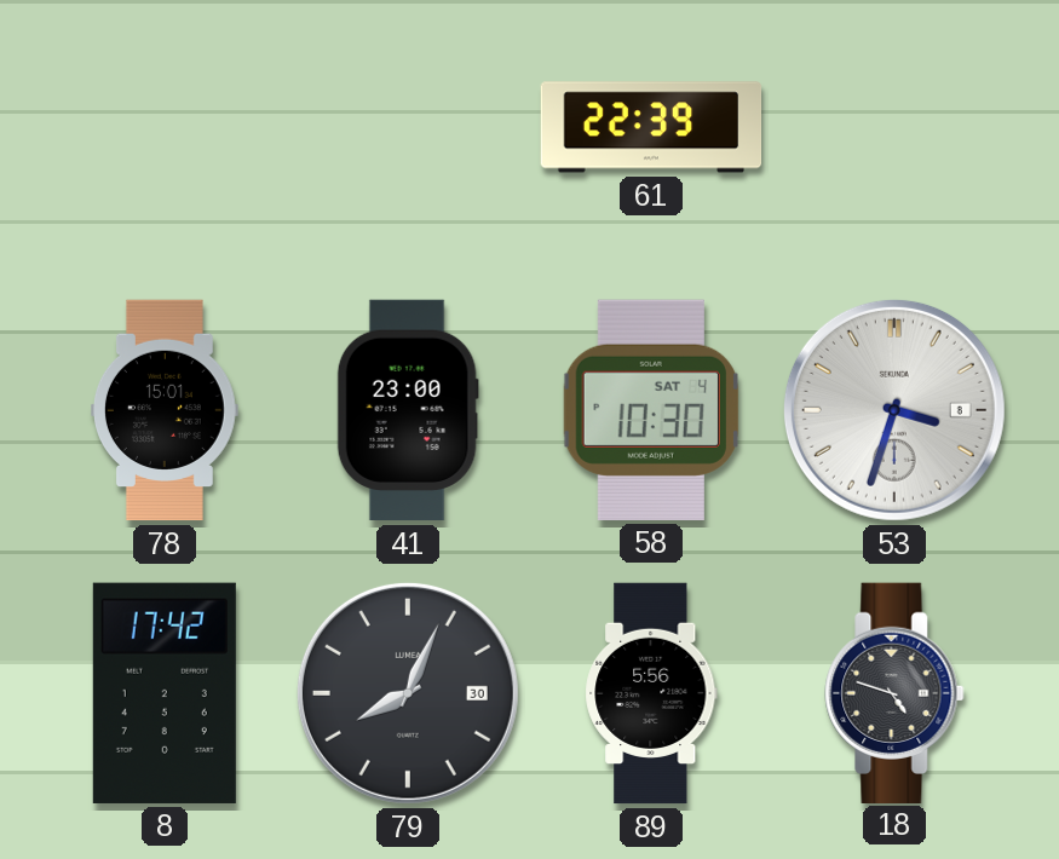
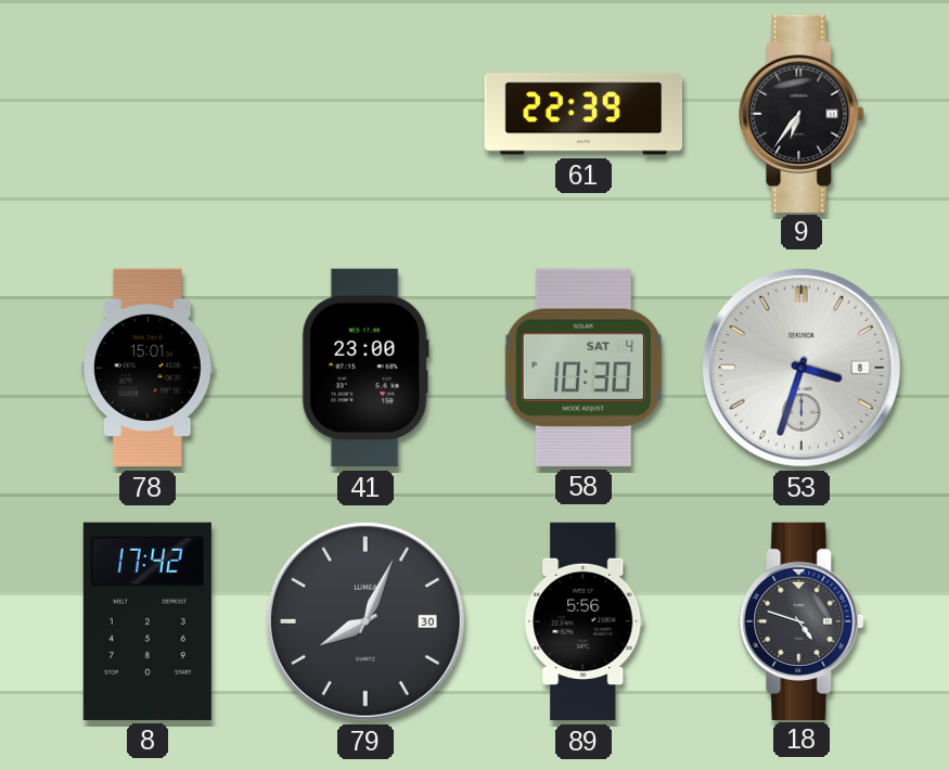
9: none -> 6:36
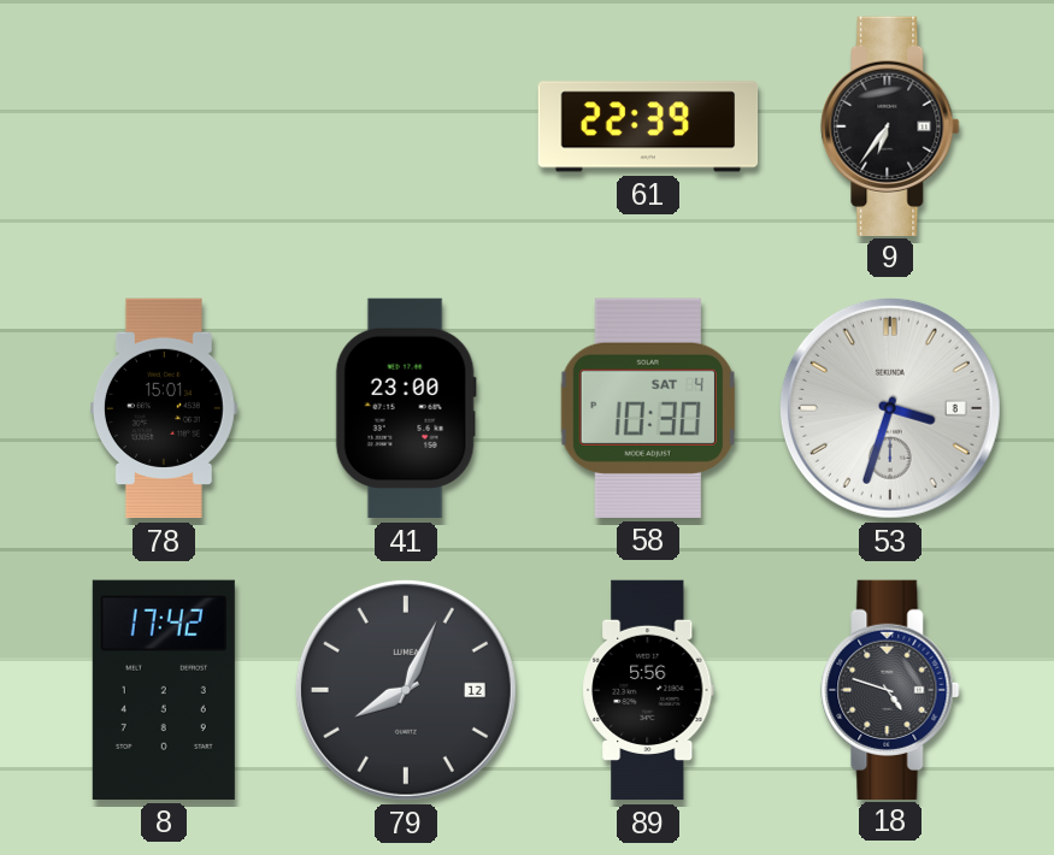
79 date: 30 -> 12
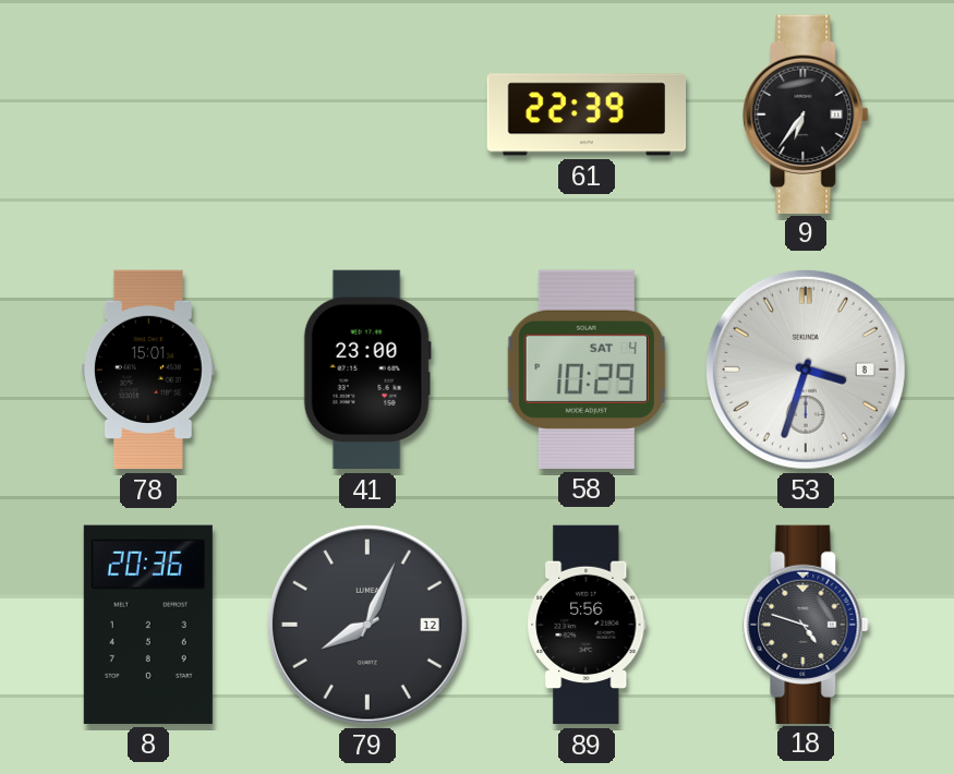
58: 10:30 -> 10:29
8: 17:42 -> 20:36
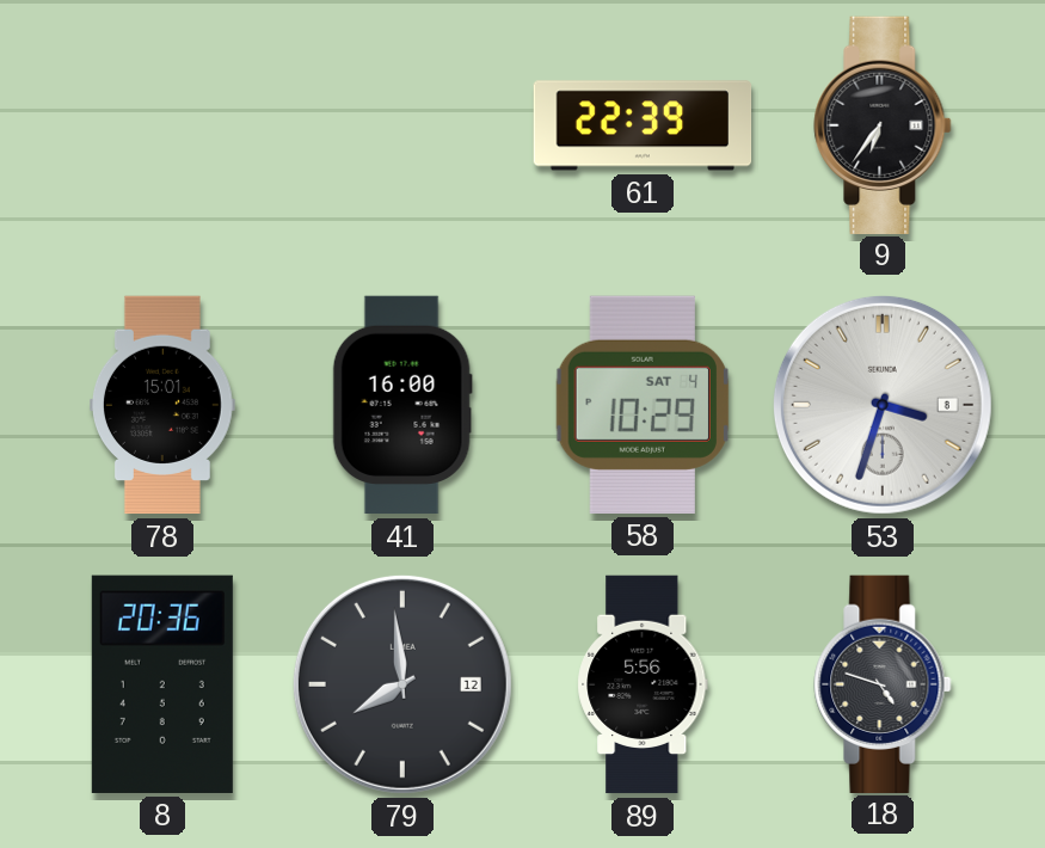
41: 23:00 -> 16:00
79: 8:04 -> 7:59
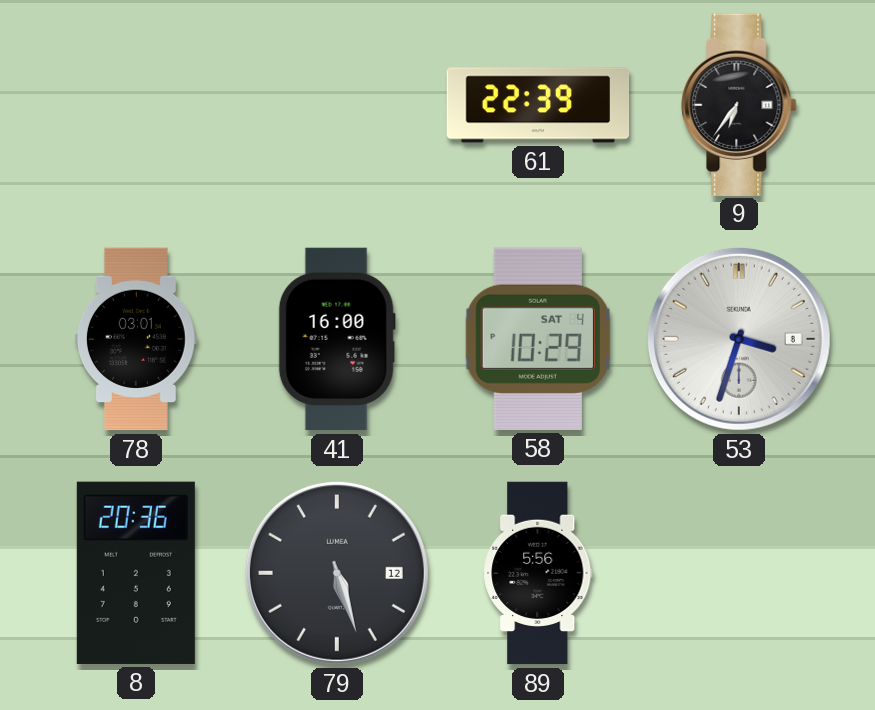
78: 15:01 -> 03:01
79: 7:59 -> 5:27
18: 4:48 -> none
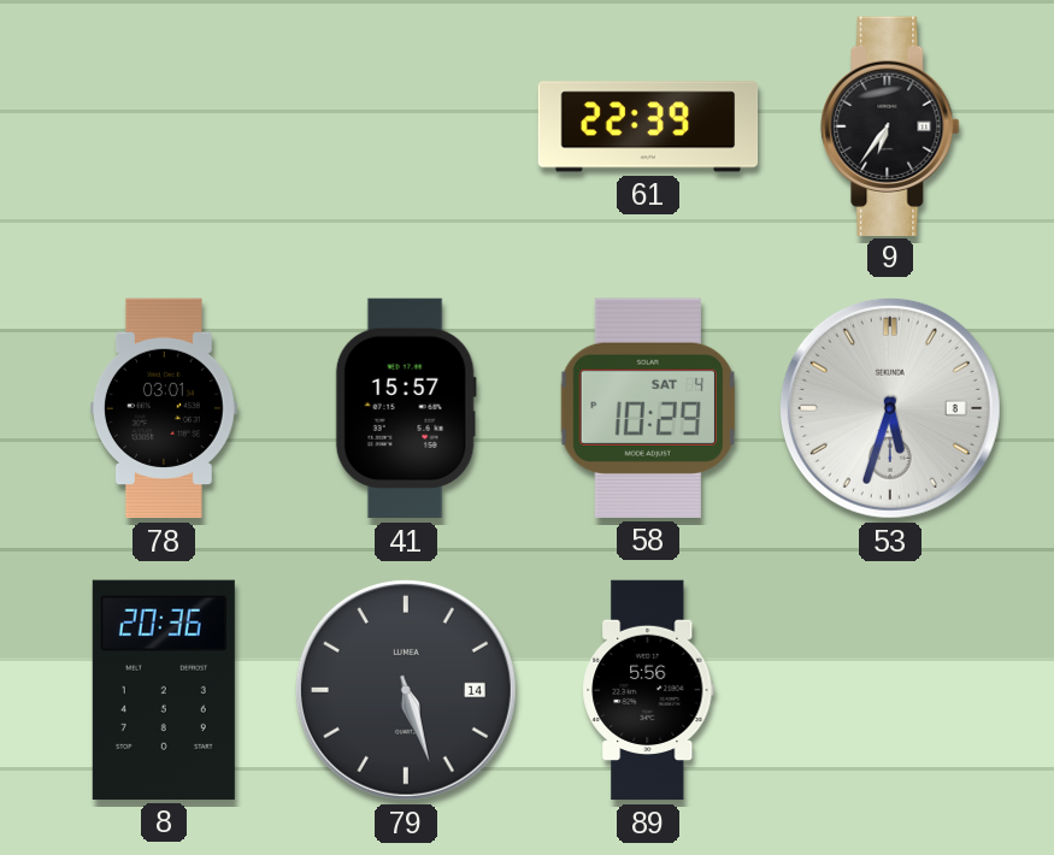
41: 16:00 -> 15:57
53: 3:33 -> 5:33
79 date: 12 -> 14
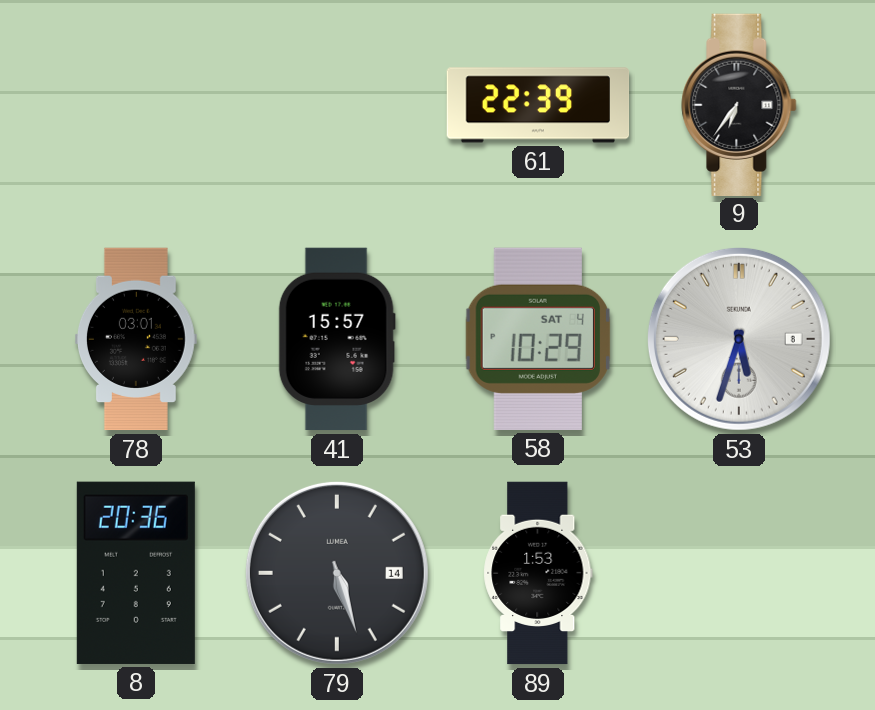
89: 5:56 -> 1:53
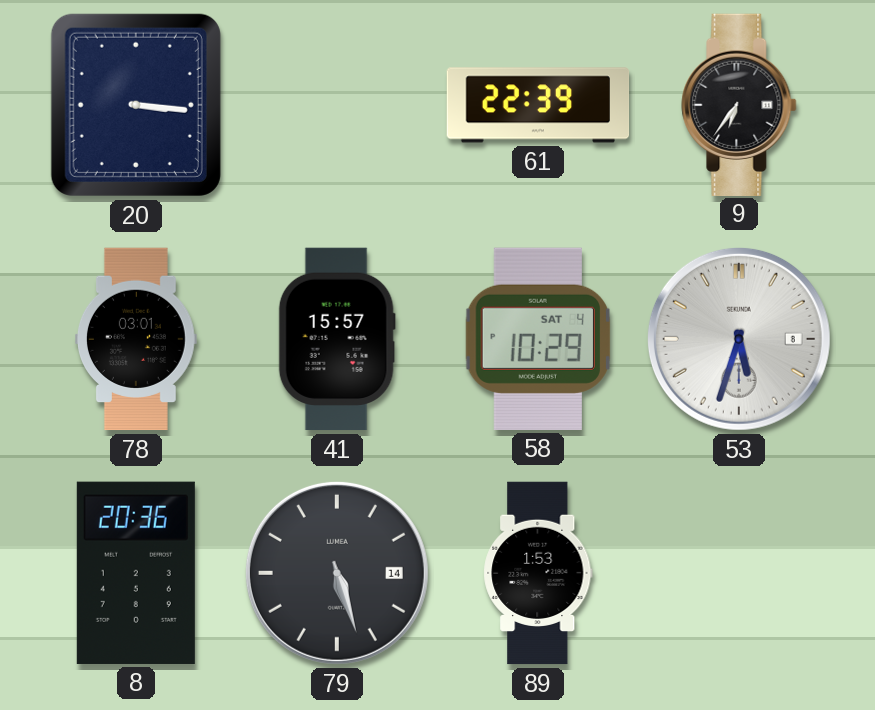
20: none -> 3:16
